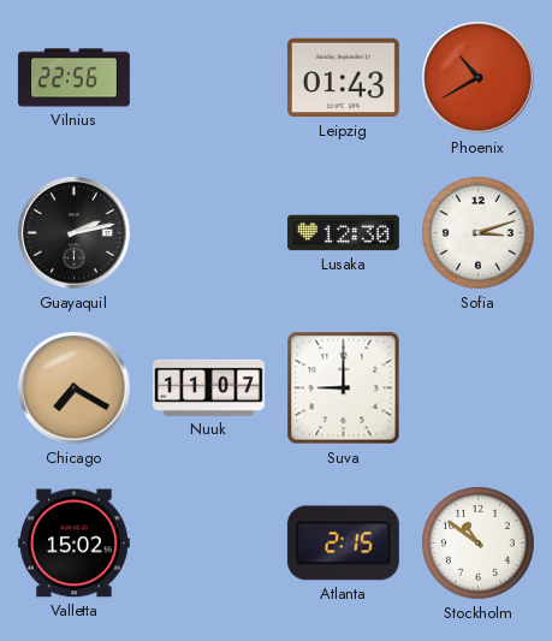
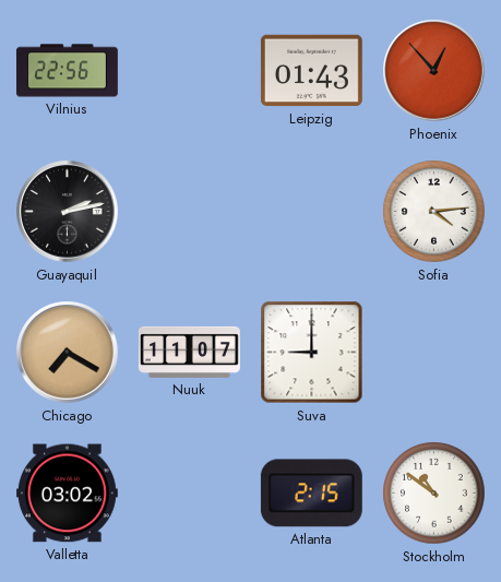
Phoenix: 10:40 -> 12:53
Lusaka: 12:30 -> none
Sofia: 3:12 -> 4:14
Valletta: 15:02 -> 03:02
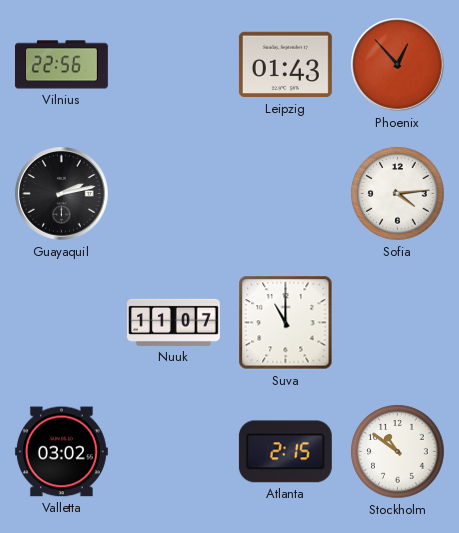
Chicago: 7:20 -> none
Suva: 9:00 -> 11:00
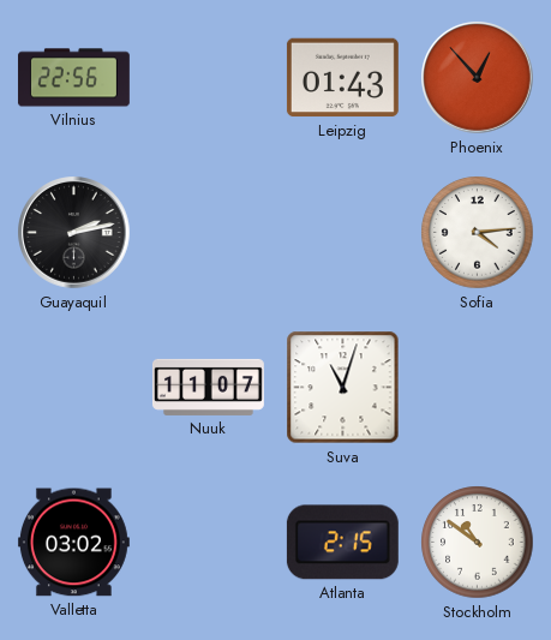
Suva: 11:00 -> 11:03
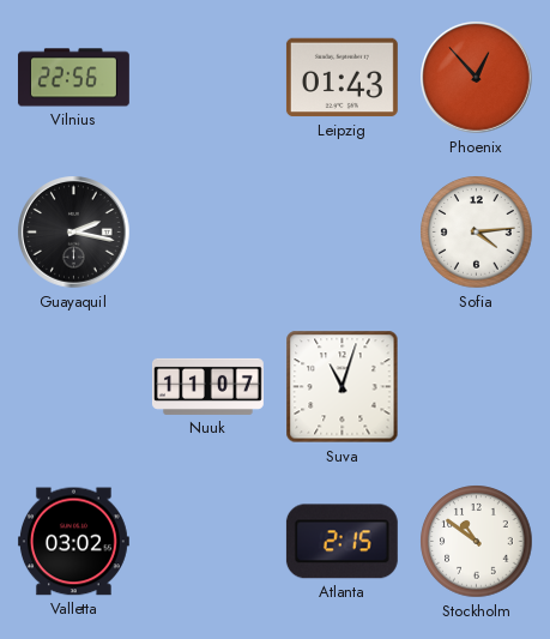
Guayaquil: 2:13 -> 2:17
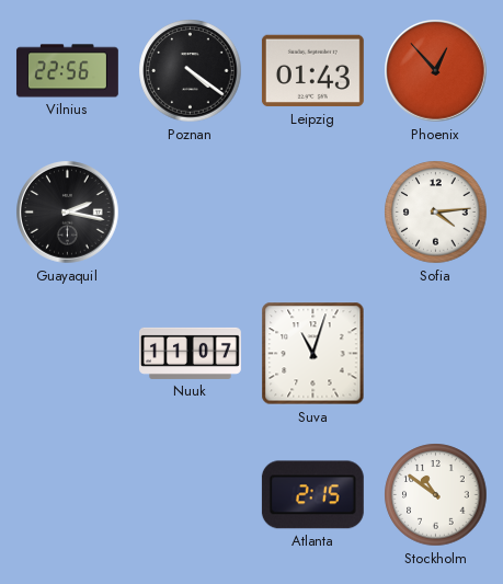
Poznan: none -> 4:21
Valletta: 03:02 -> none
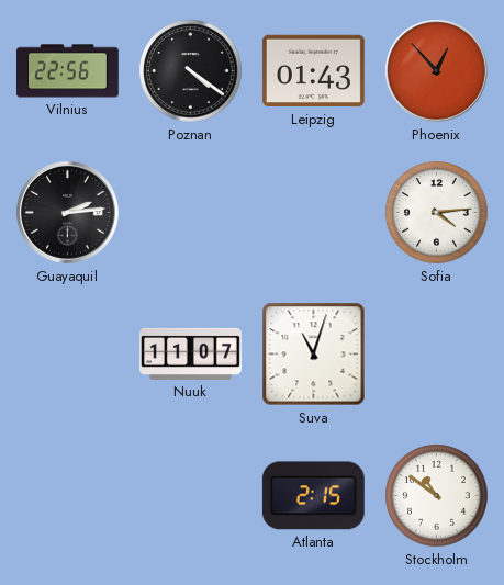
Guayaquil: 2:17 -> 2:14
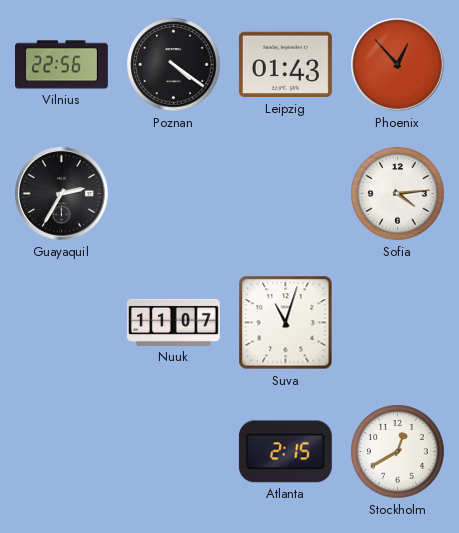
Guayaquil: 2:14 -> 2:35
Stockholm: 10:51 -> 12:40
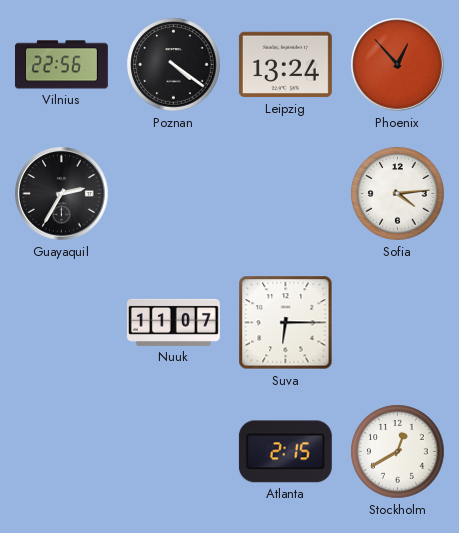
Leipzig: 01:43 -> 13:24
Suva: 11:03 -> 6:15
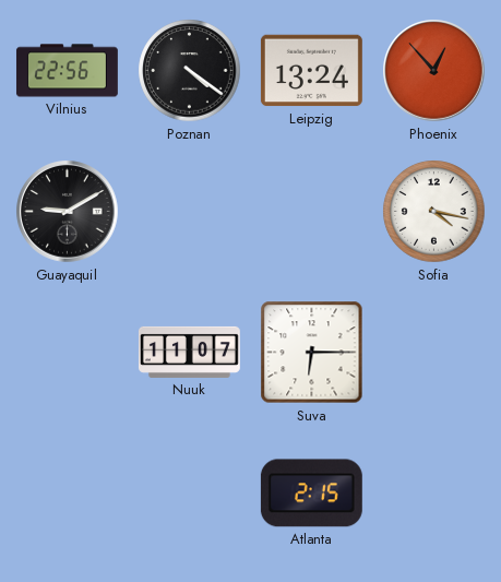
Guayaquil: 2:35 -> 9:10
Sofia: 4:14 -> 4:17
Stockholm: 12:40 -> none
